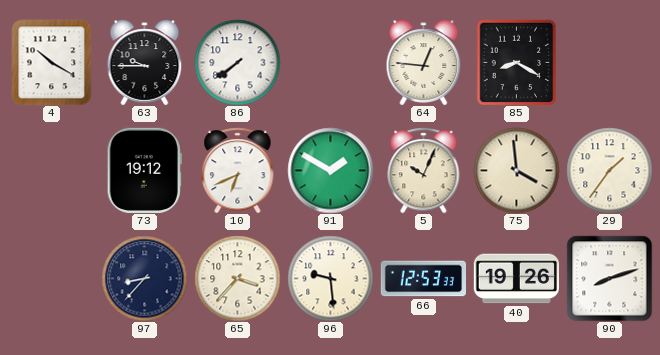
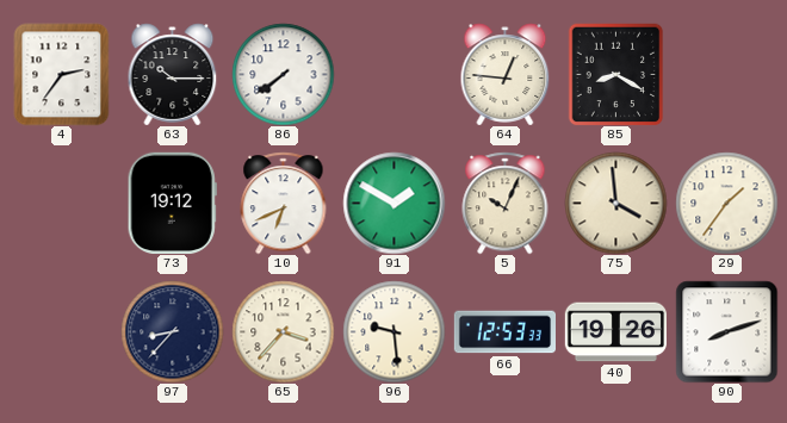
4: 10:20 -> 2:36
63: 9:45 -> 10:15
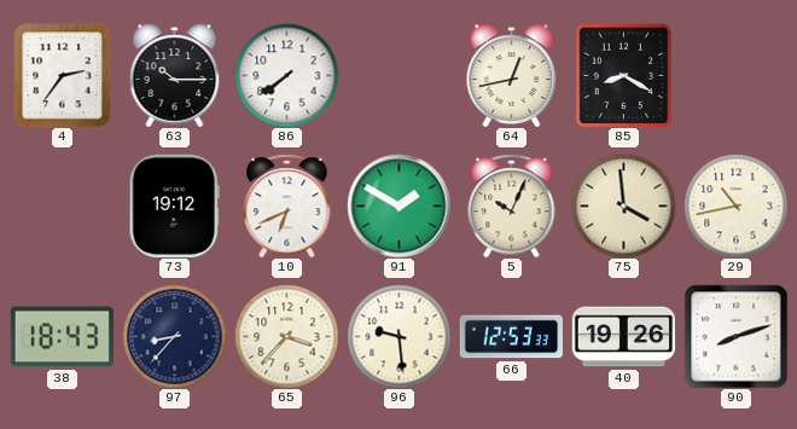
64: 12:46 -> 12:43
29: 1:36 -> 10:43
38: none -> 18:43
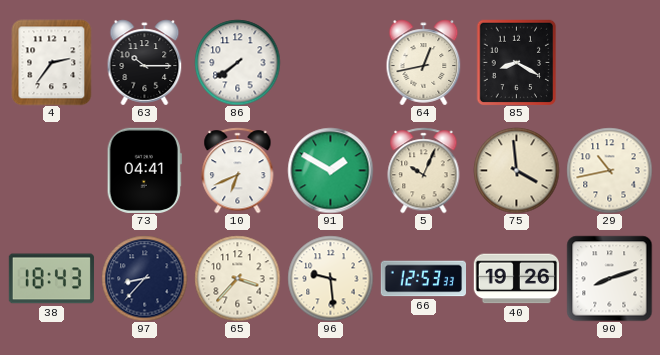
73: 19:12 -> 04:41
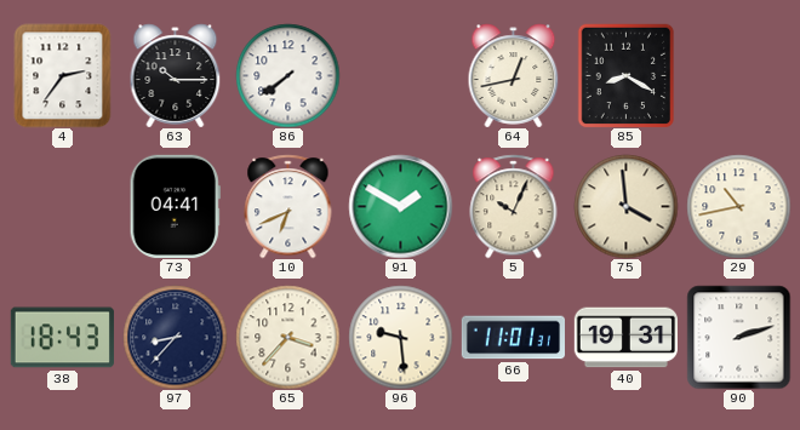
66: 12:53 -> 11:01
40: 19:26 -> 19:31
90: 8:12 -> 2:12
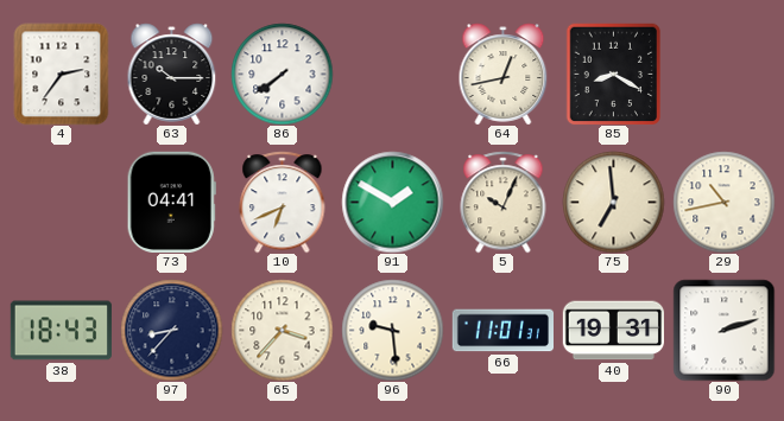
75: 3:59 -> 6:59
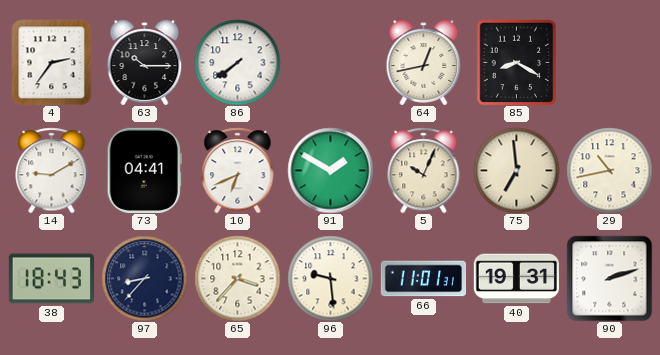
14: none -> 9:10
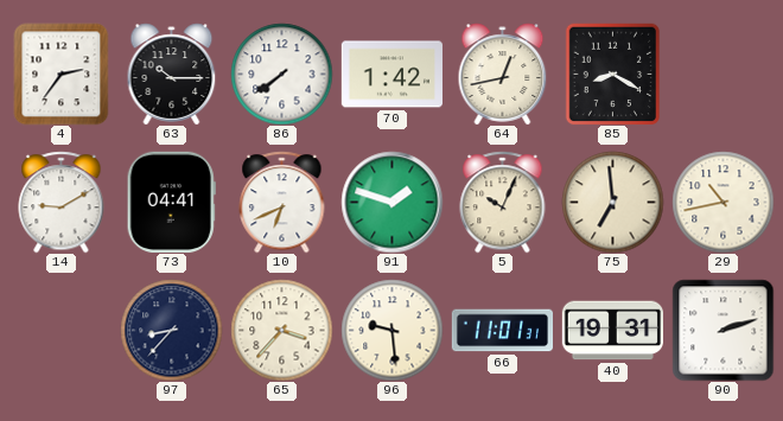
70: none -> 1:42
91: 1:50 -> 1:48
38: 18:43 -> none
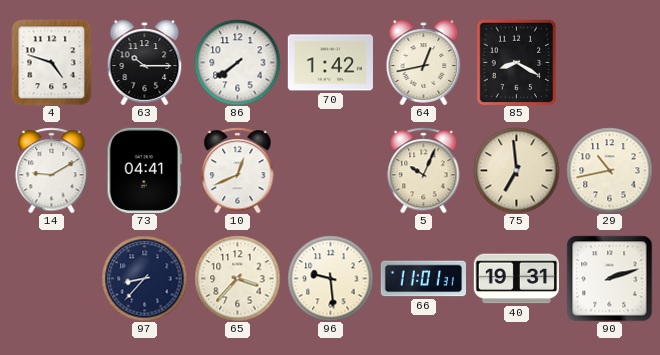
4: 2:36 -> 4:48
10: 6:41 -> 12:41
91: 1:48 -> none
